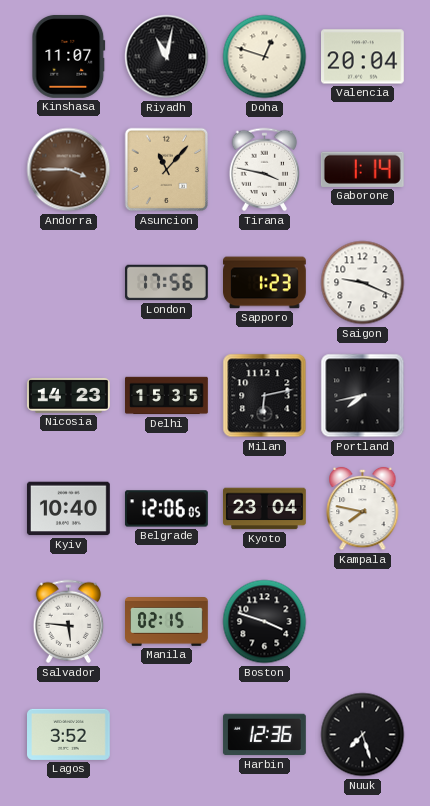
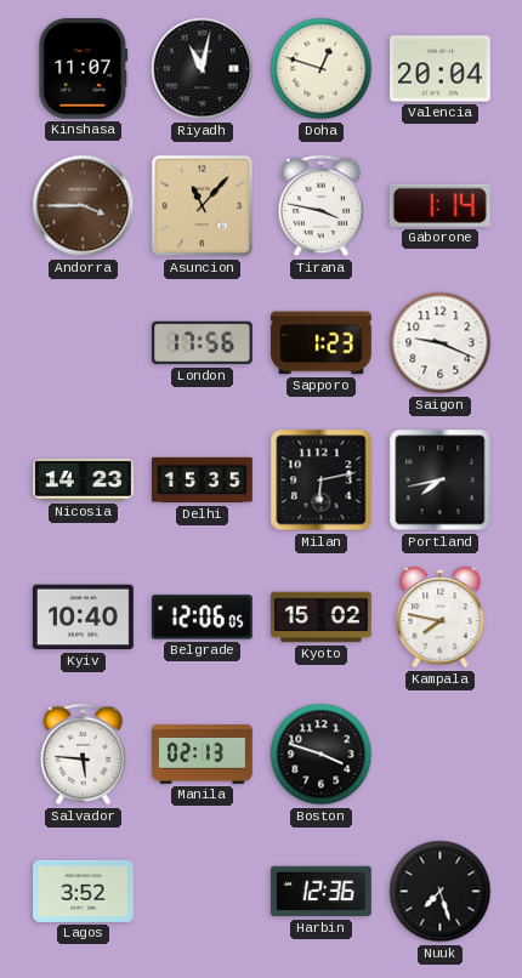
Kyoto: 23:04 -> 15:02
Manila: 02:15 -> 02:13
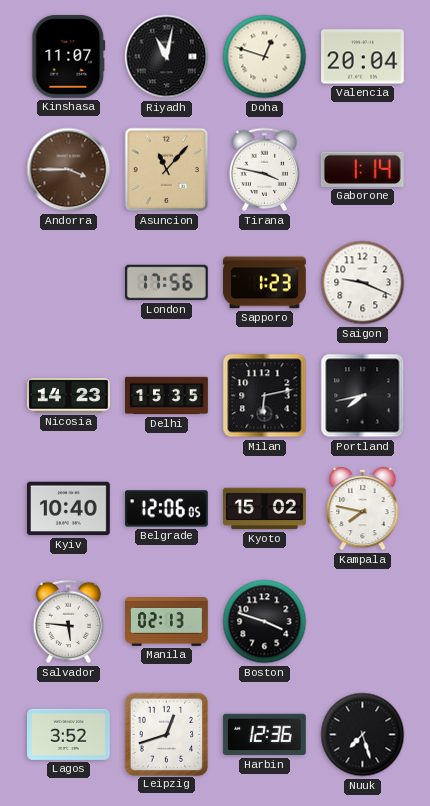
Leipzig: none -> 12:42
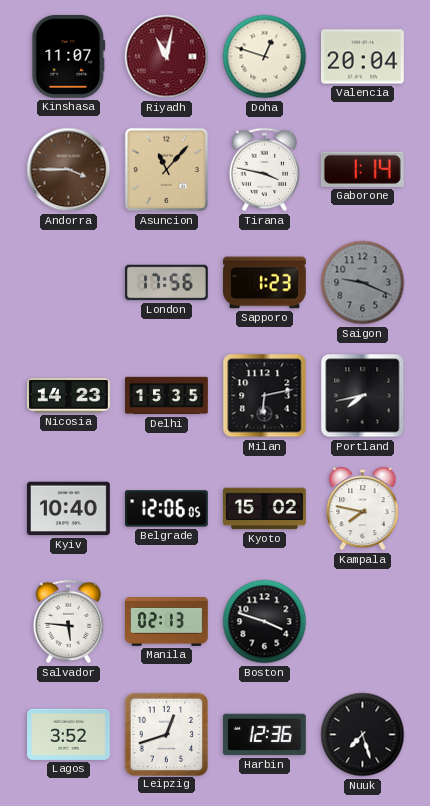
Riyadh dial: black -> burgundy
Saigon dial: white -> grey
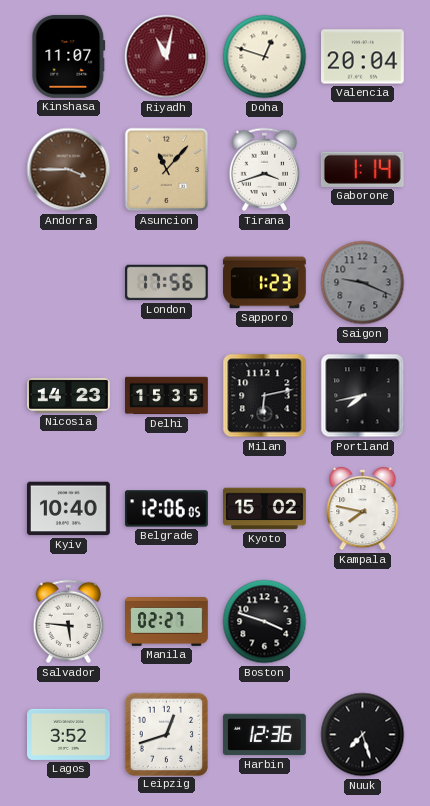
Tirana: 3:47 -> 3:42
Manila: 02:13 -> 02:27
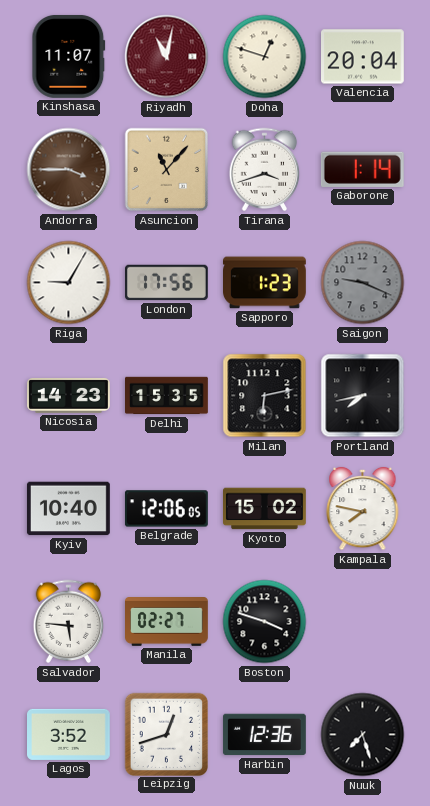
Riga: none -> 9:05
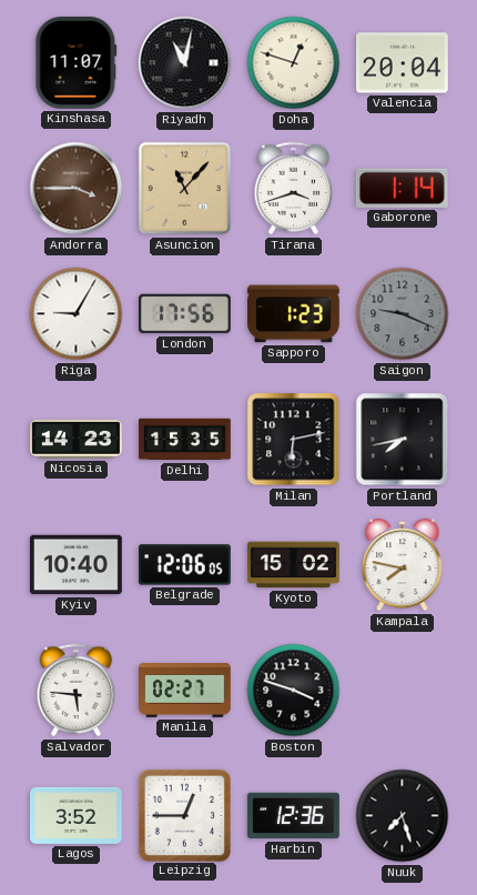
Riyadh dial: burgundy -> black
Leipzig: 12:42 -> 12:45
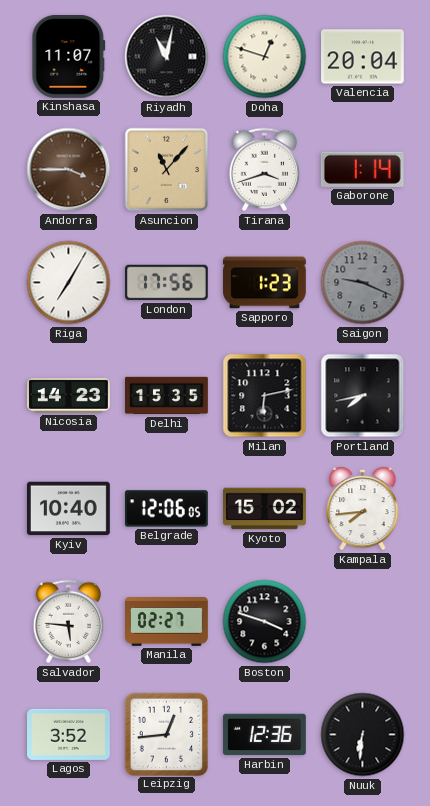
Riga: 9:05 -> 7:05
Kampala: 7:47 -> 7:44
Leipzig: 12:45 -> 12:44
Nuuk: 7:27 -> 6:31
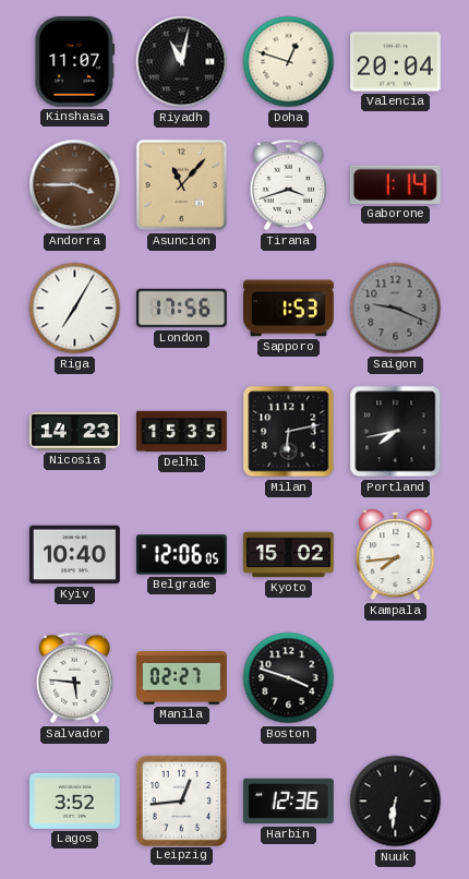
Sapporo: 1:23 -> 1:53
